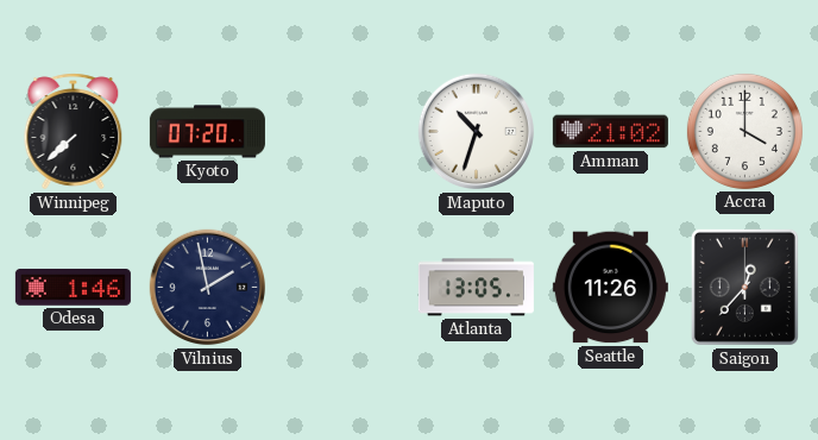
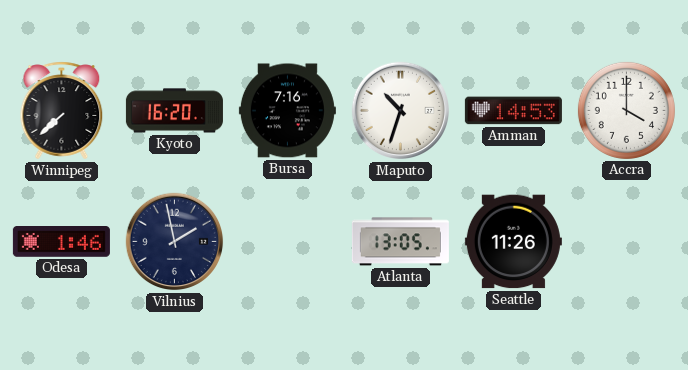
Kyoto: 07:20 -> 16:20
Bursa: none -> 7:16
Amman: 21:02 -> 14:53
Saigon: 12:37 -> none
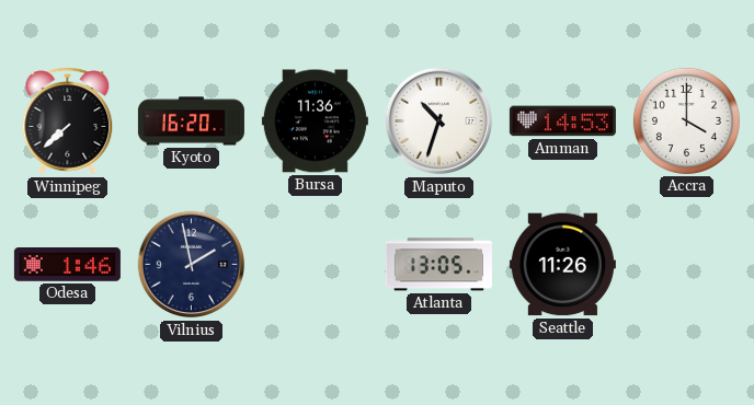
Bursa: 7:16 -> 11:36
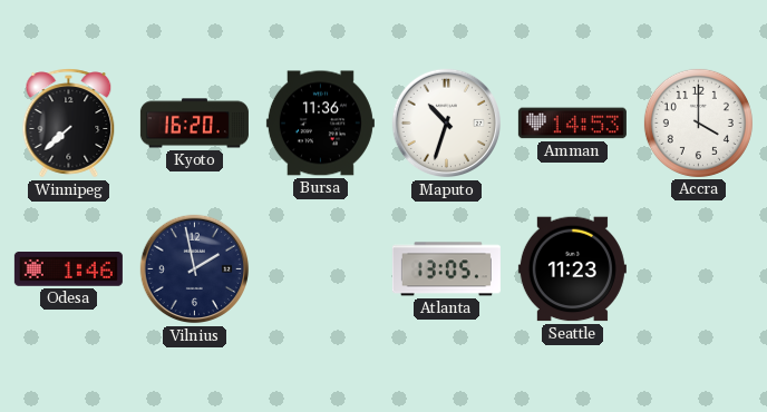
Seattle: 11:26 -> 11:23
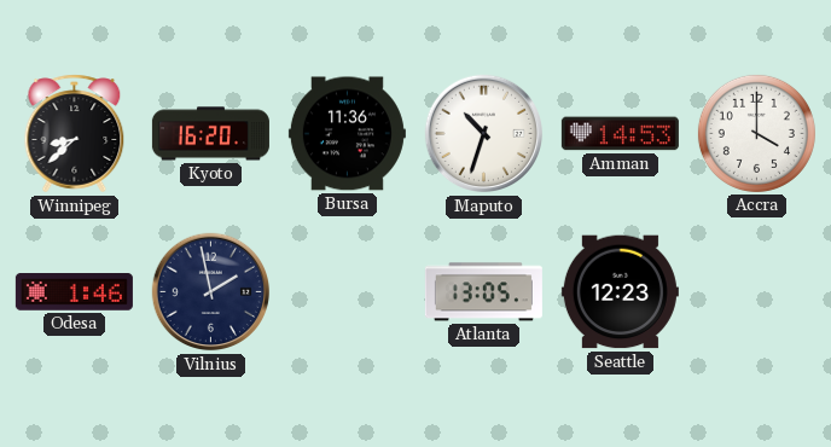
Winnipeg: 7:38 -> 8:38
Seattle: 11:23 -> 12:23
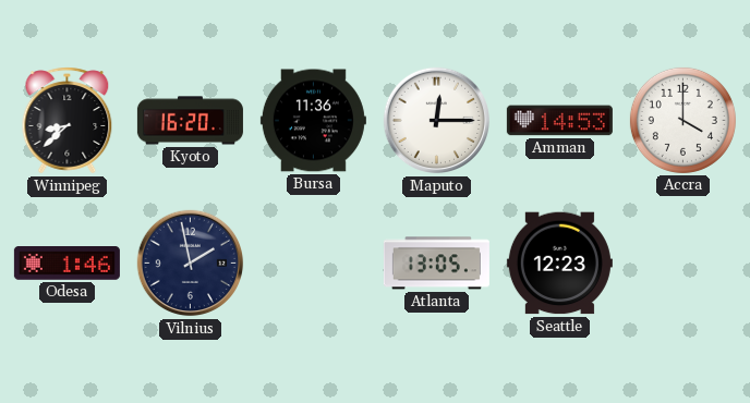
Maputo: 10:33 -> 12:15
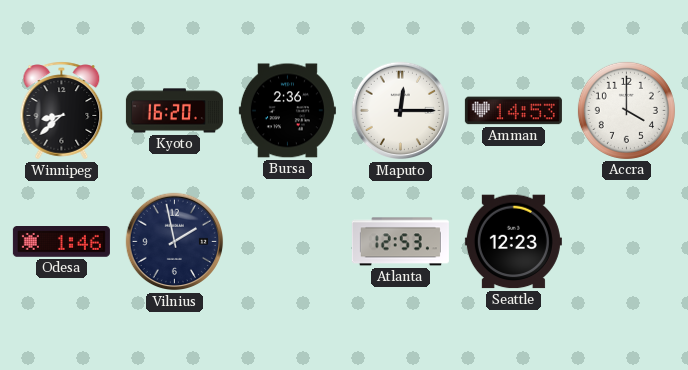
Bursa: 11:36 -> 2:36
Atlanta: 13:05 -> 12:53
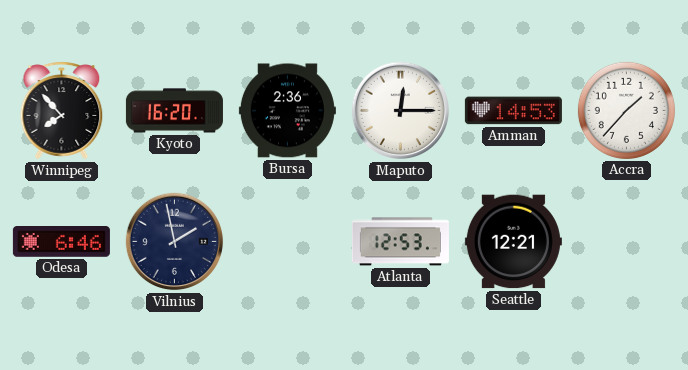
Winnipeg: 8:38 -> 7:53
Accra: 4:00 -> 1:37
Odesa: 1:46 -> 6:46
Seattle: 12:23 -> 12:21
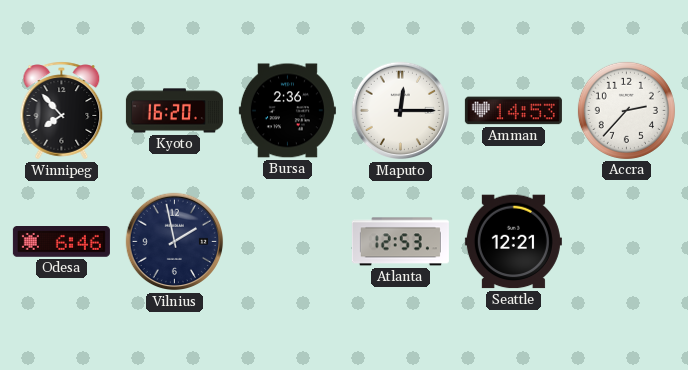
Accra: 1:37 -> 2:37
